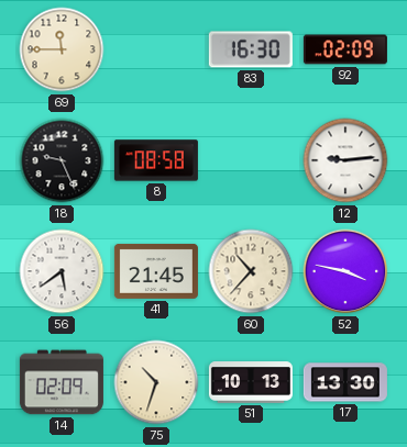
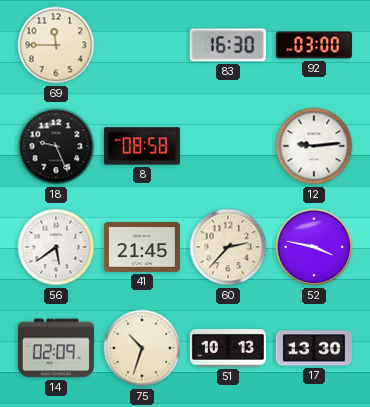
92: 02:09 -> 03:00
60: 10:37 -> 2:37
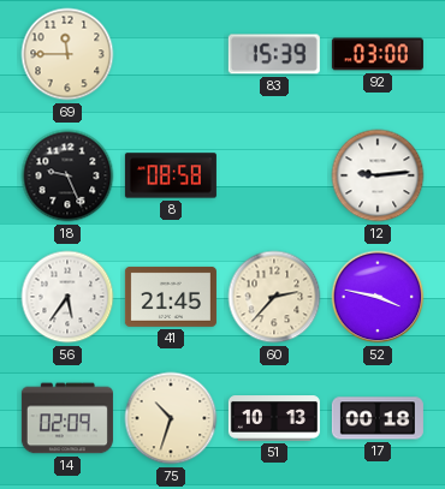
83: 16:30 -> 15:39
56: 5:39 -> 5:36
17: 13:30 -> 00:18
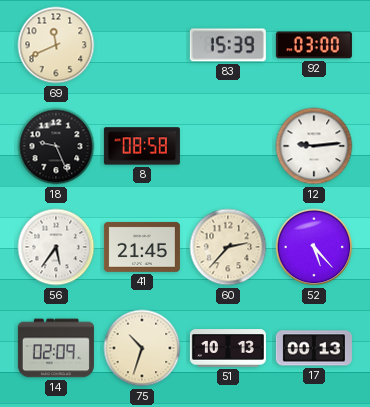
69: 11:45 -> 11:41
52: 3:47 -> 5:23
17: 00:18 -> 00:13
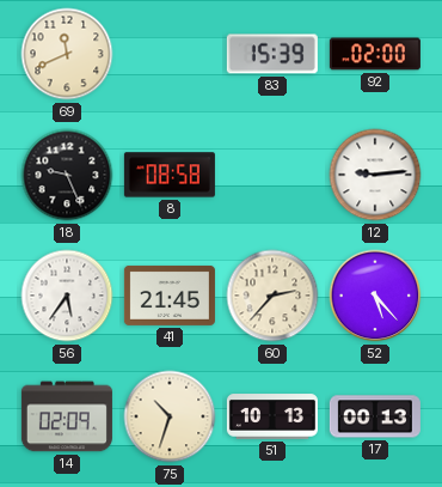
92: 03:00 -> 02:00
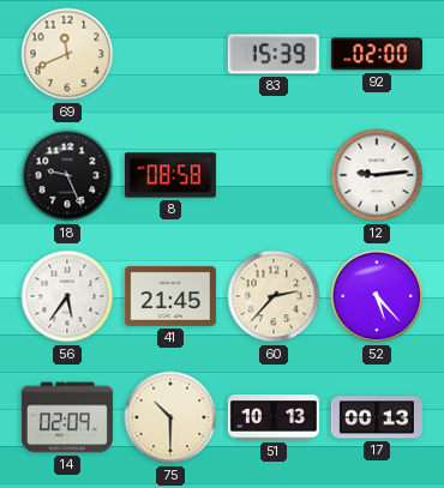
75: 10:33 -> 10:30
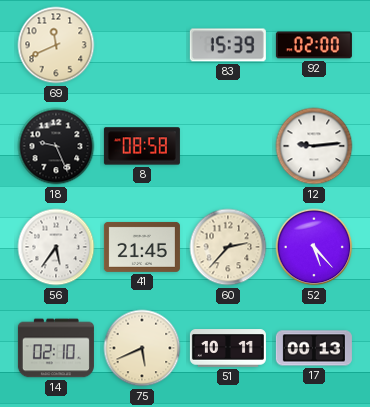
14: 02:09 -> 02:10
75: 10:30 -> 5:41
51: 10:13 -> 10:11
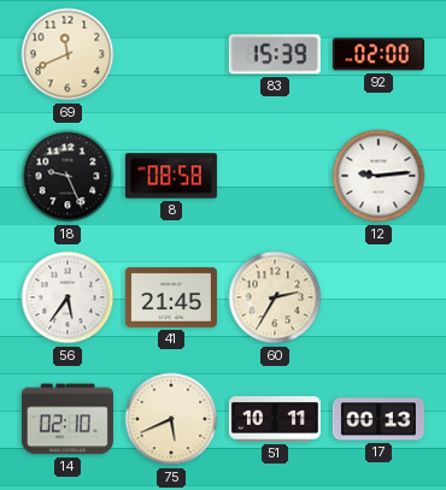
60: 2:37 -> 2:35
52: 5:23 -> none
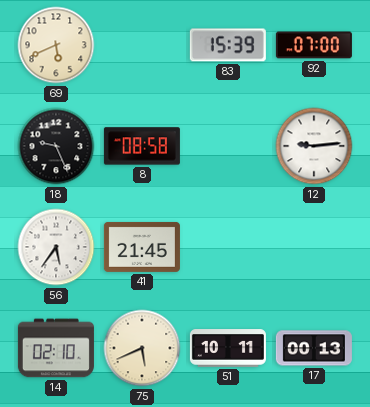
69: 11:41 -> 5:41
92: 02:00 -> 07:00
60: 2:35 -> none
